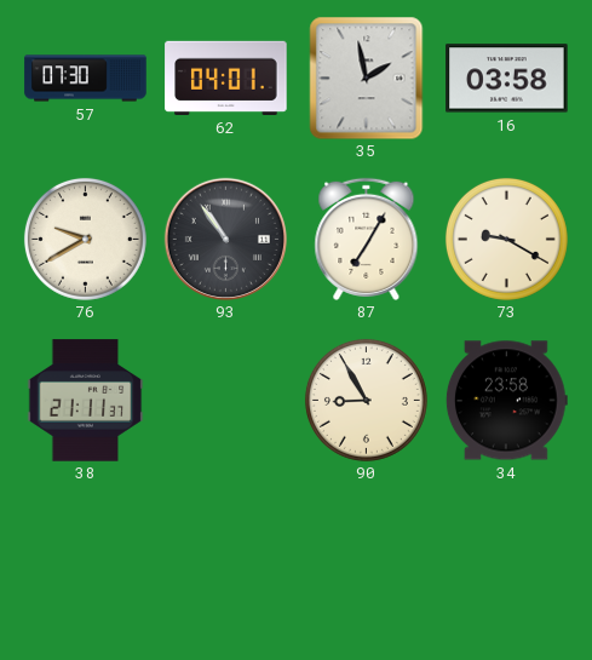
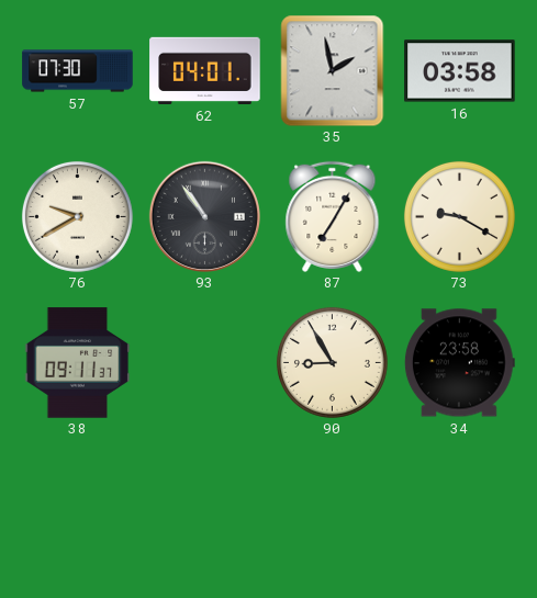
38: 21:11 -> 09:11
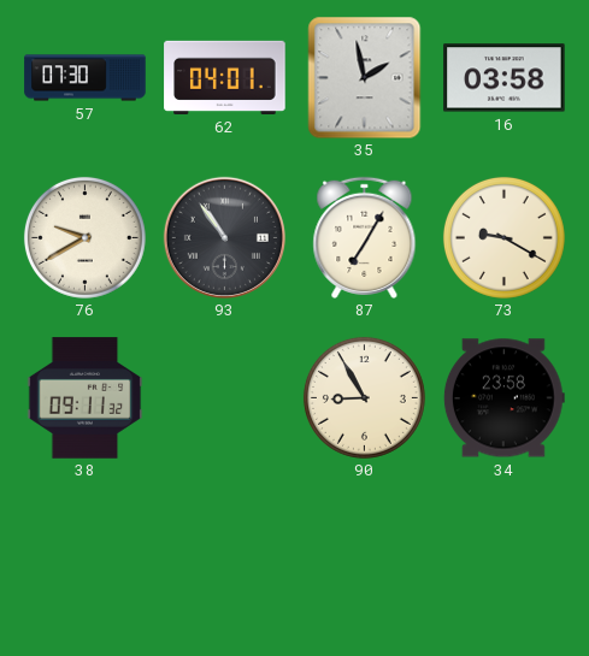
38: 09:11:37 -> 09:11:32
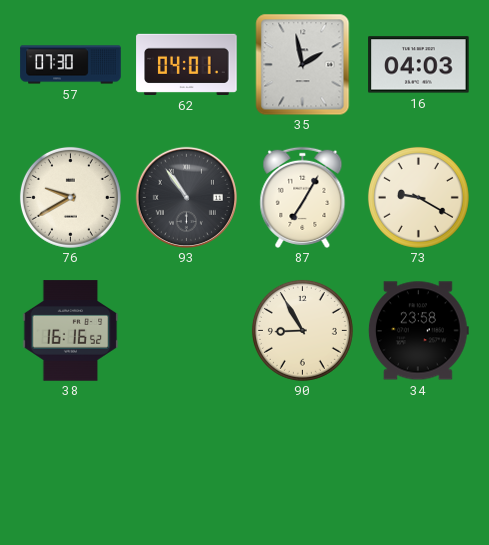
16: 03:58 -> 04:03
38: 09:11 -> 16:16
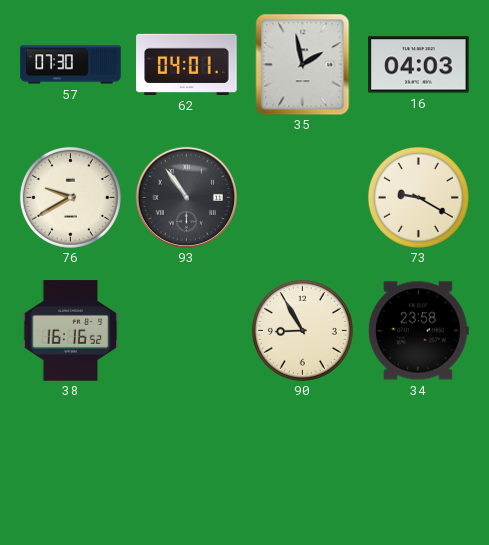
87: 7:05 -> none
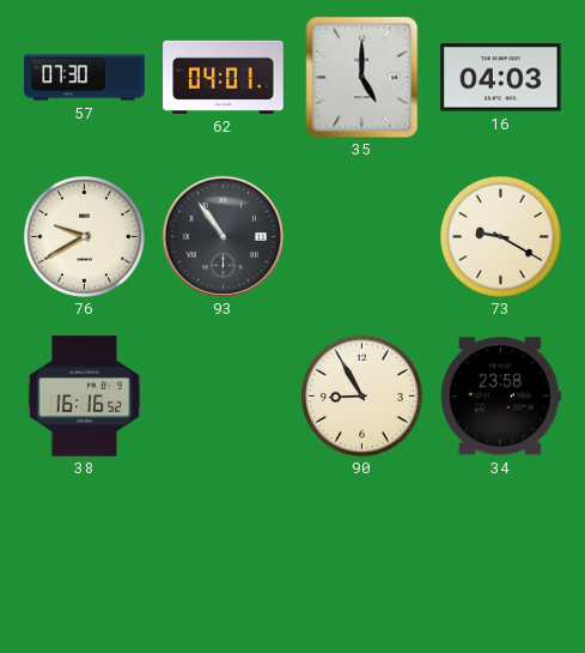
35: 1:58 -> 5:00
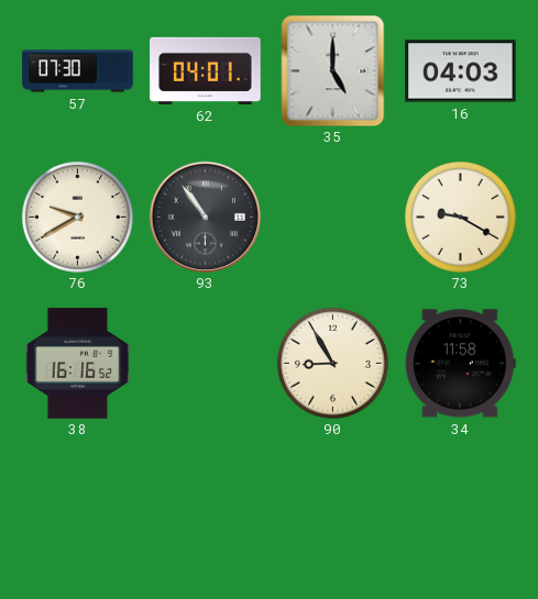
34: 23:58 -> 11:58
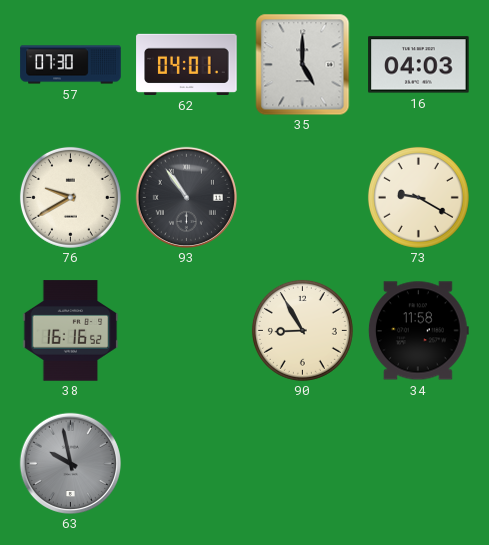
63: none -> 9:58
